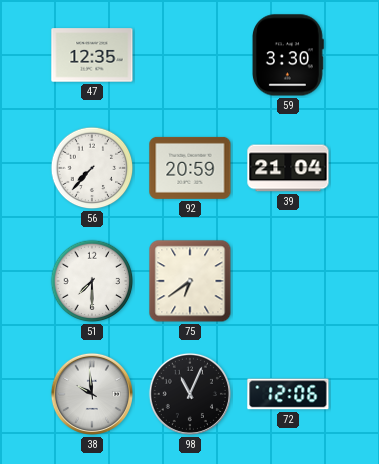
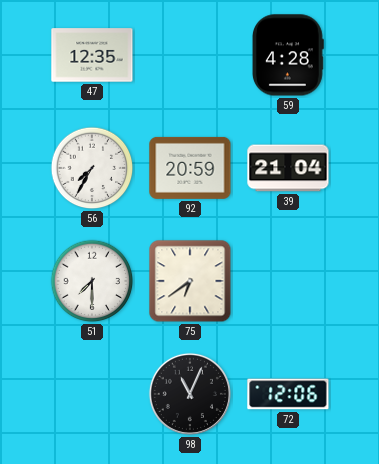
59: 3:30 -> 4:28
56: 7:37 -> 7:35
38: 9:59 -> none
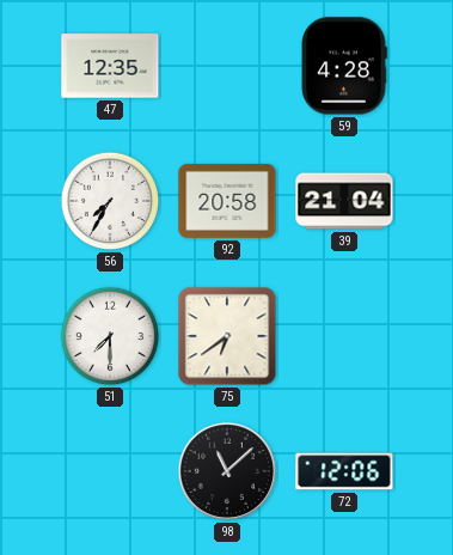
92: 20:59 -> 20:58
98: 11:04 -> 11:08
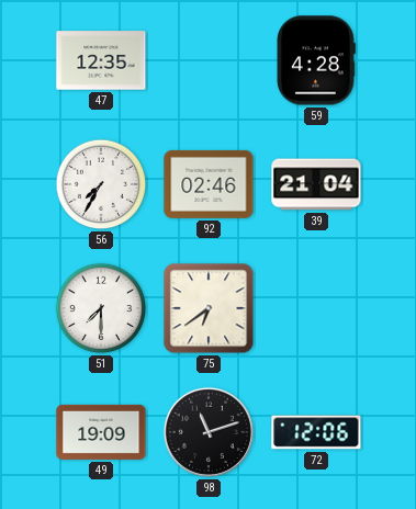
92: 20:58 -> 02:46
49: none -> 19:09
98: 11:08 -> 11:12
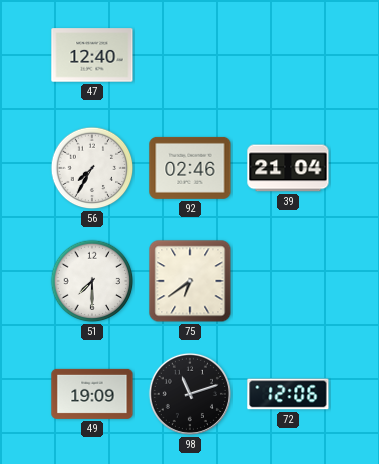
47: 12:35 -> 12:40
59: 4:28 -> none
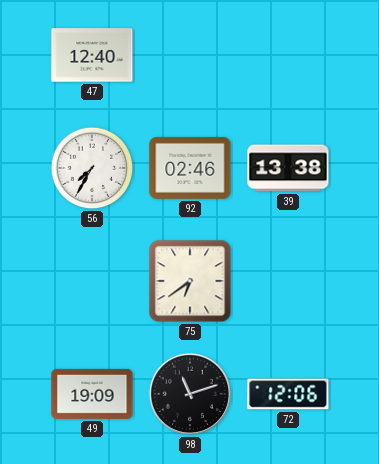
39: 21:04 -> 13:38
51: 7:30 -> none
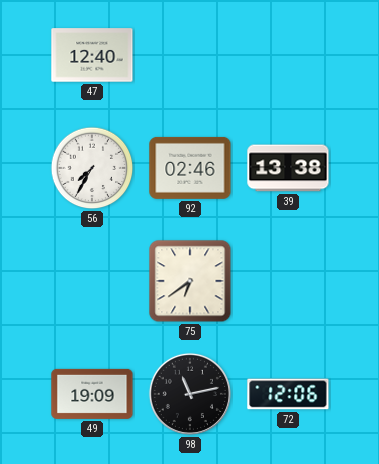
98: 11:12 -> 11:13
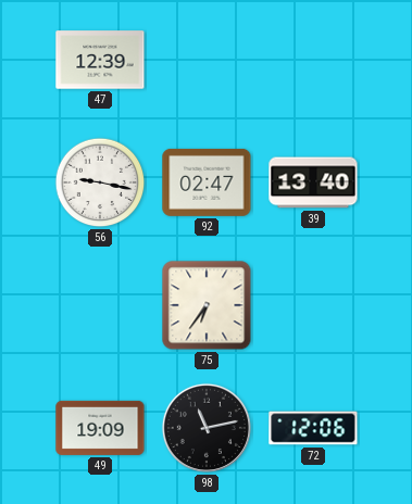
47: 12:40 -> 12:39
56: 7:35 -> 9:17
92: 02:46 -> 02:47
39: 13:38 -> 13:40
75: 6:39 -> 6:36
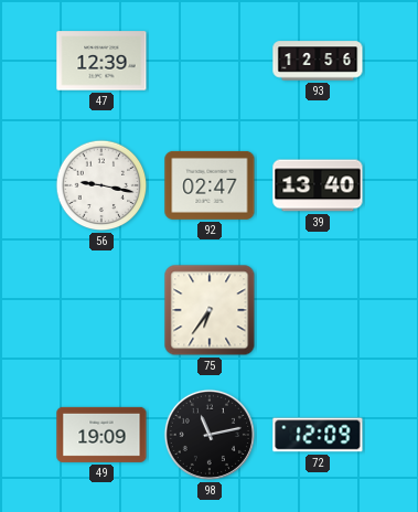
93: none -> 12:56
72: 12:06 -> 12:09
